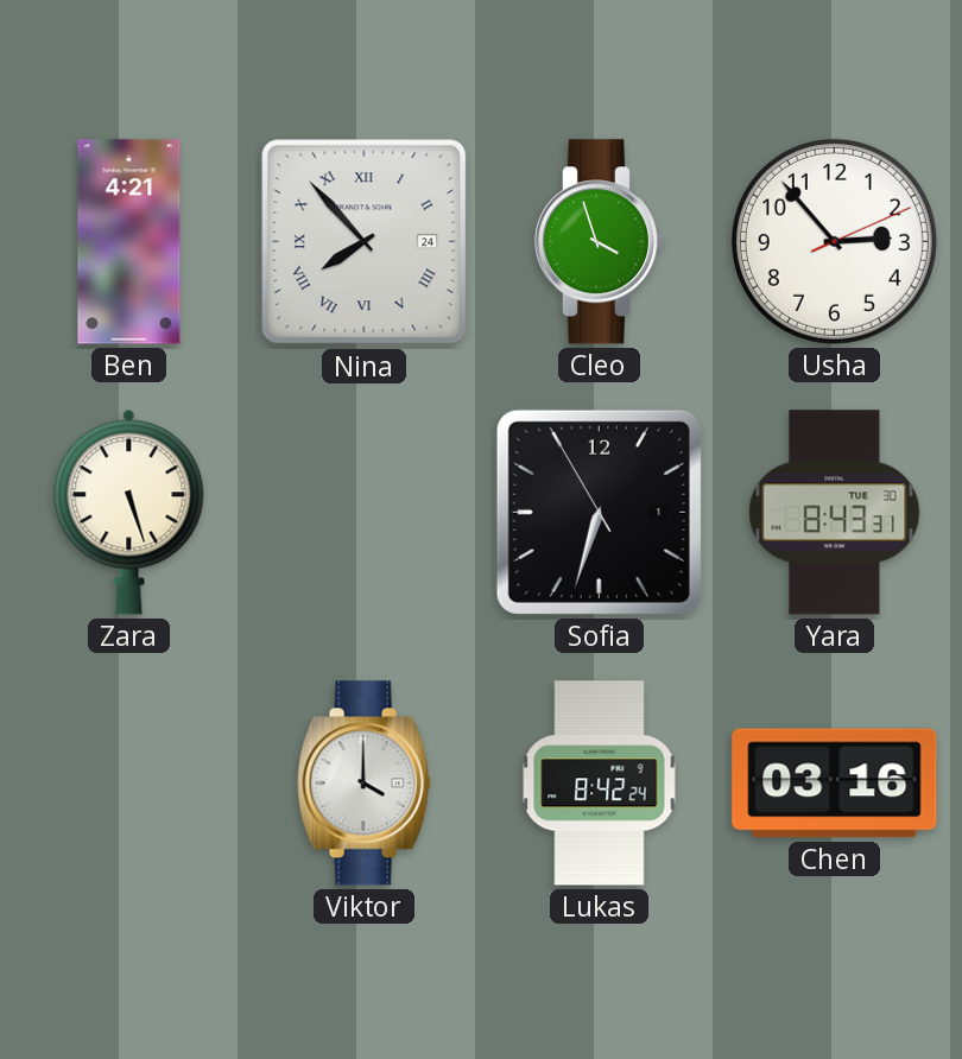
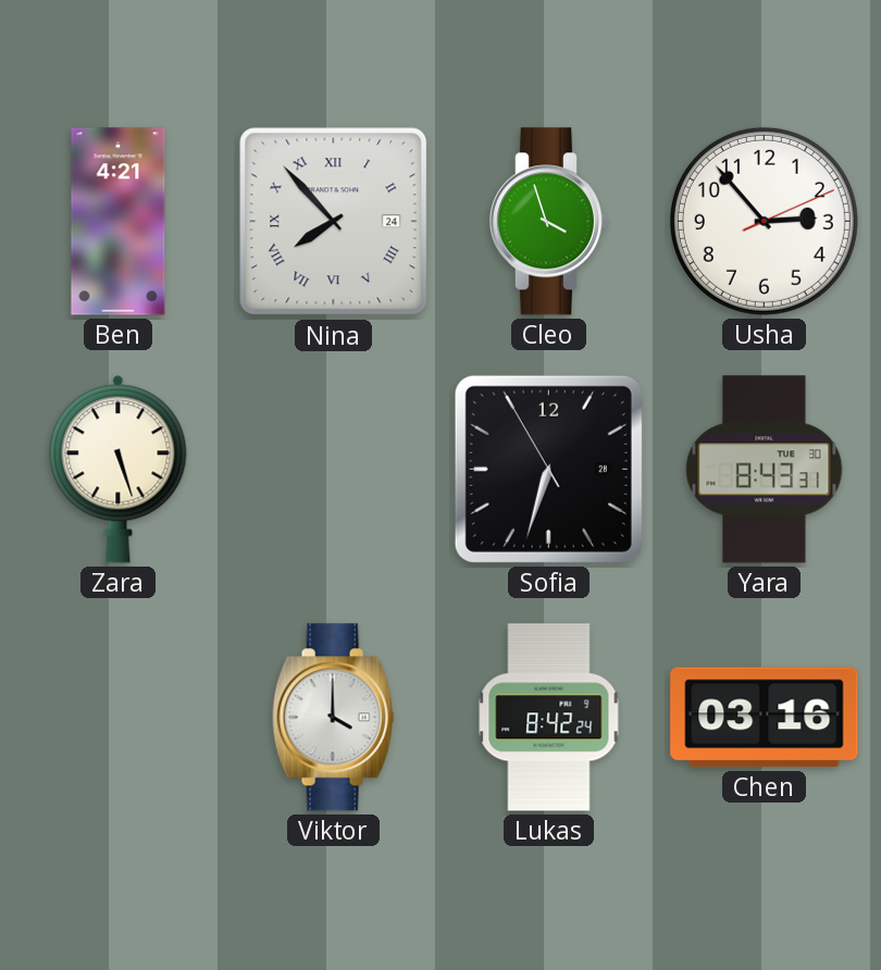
Sofia date: 1 -> 28
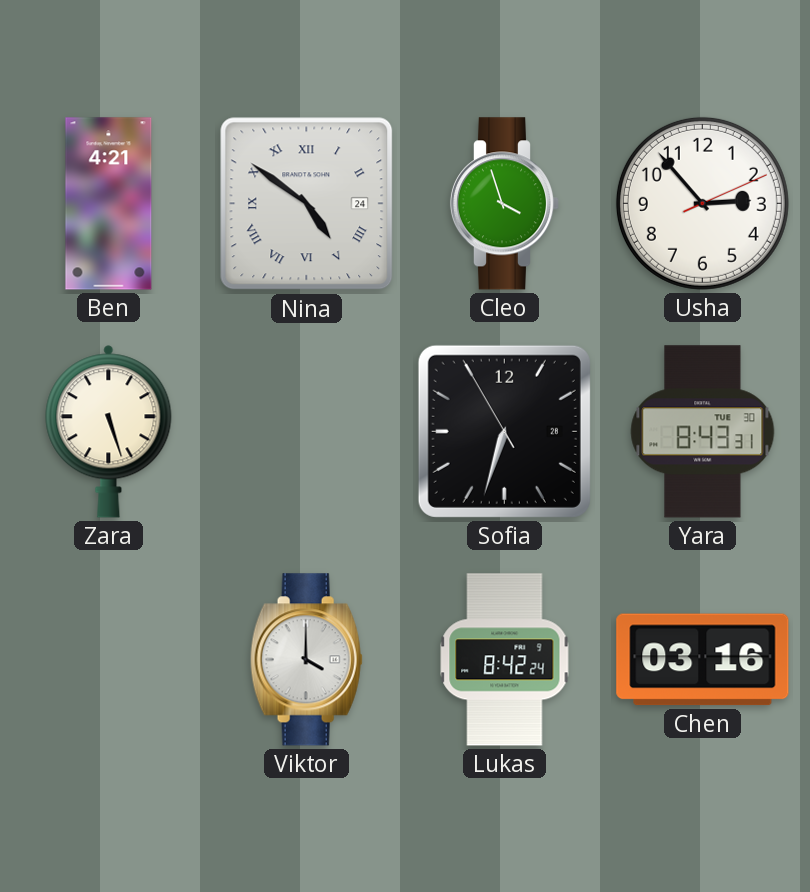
Nina: 7:53 -> 4:51
